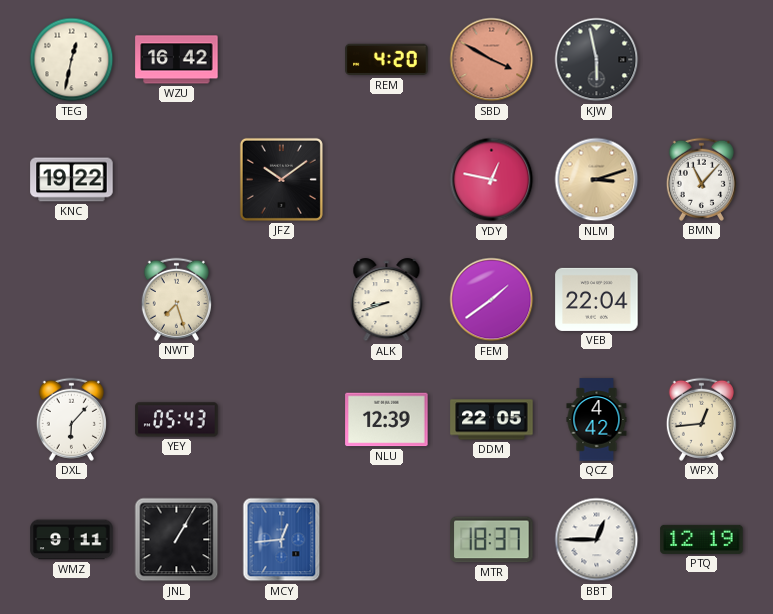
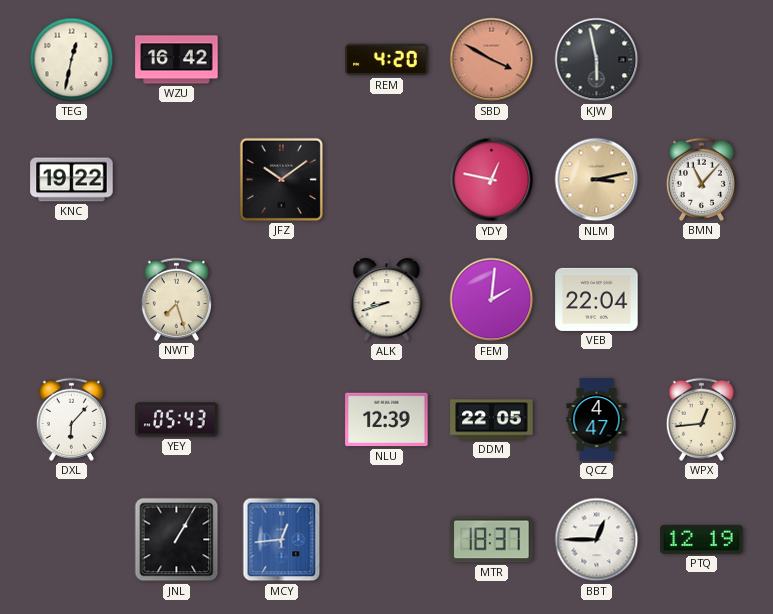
NLM: 3:12 -> 3:13
FEM: 1:39 -> 2:01
QCZ: 4:42 -> 4:47
WMZ: 9:11 -> none
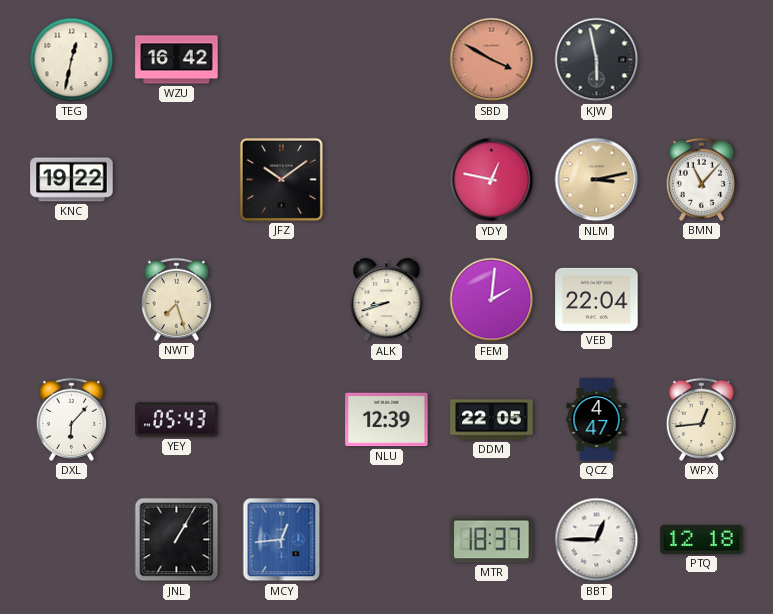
REM: 4:20 -> none
PTQ: 12:19 -> 12:18
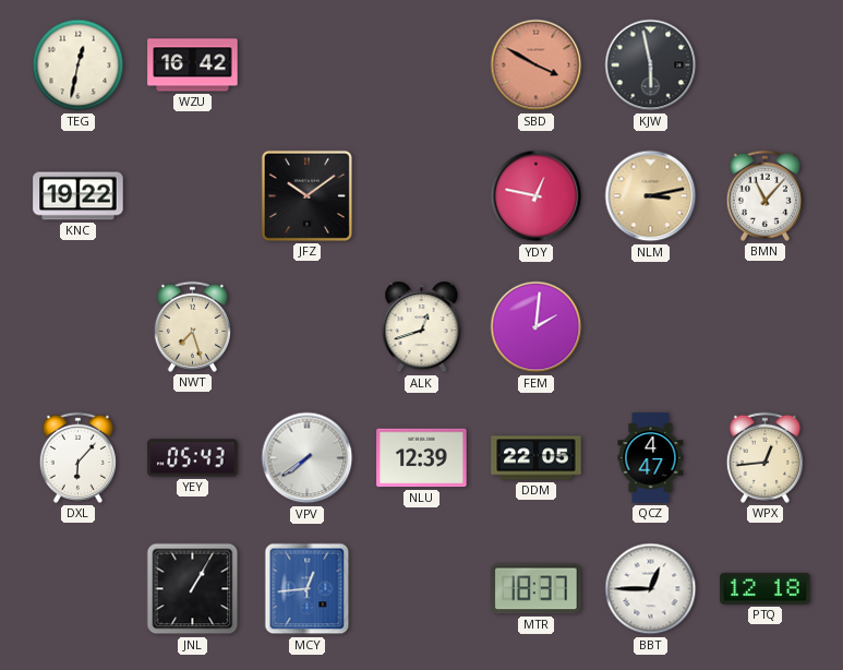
ALK: 8:42 -> 12:42
VEB: 22:04 -> none
VPV: none -> 7:39
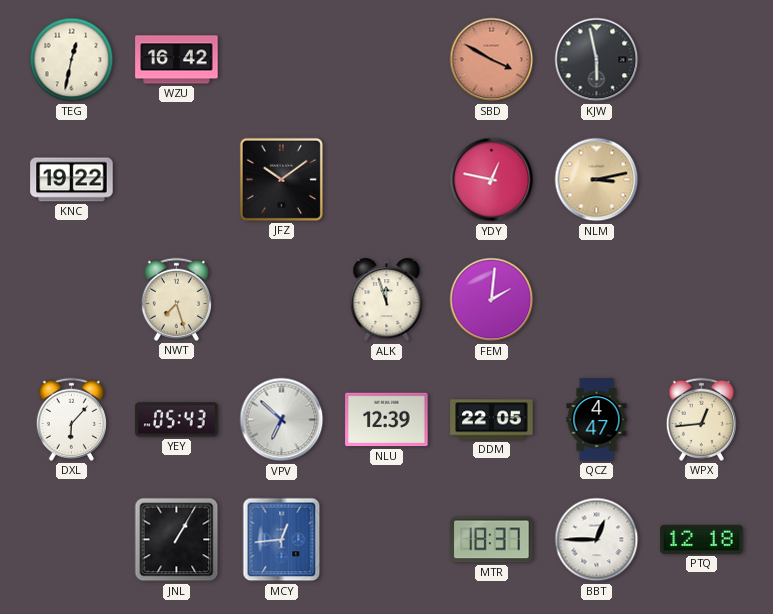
BMN: 11:07 -> none
ALK: 12:42 -> 11:57
VPV: 7:39 -> 6:52
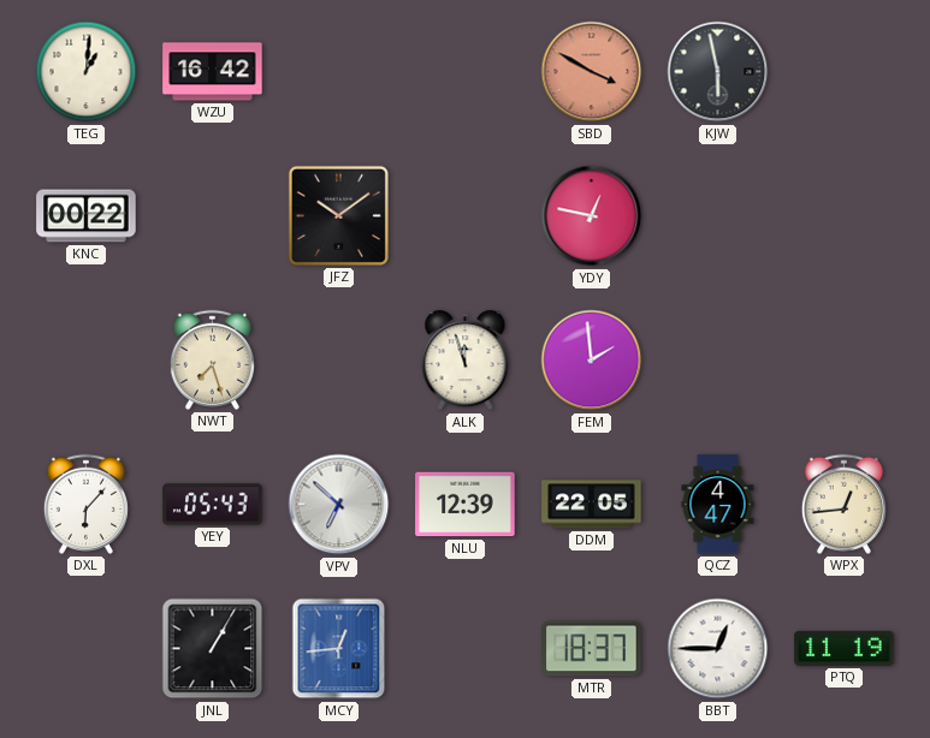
TEG: 12:32 -> 1:01
KNC: 19:22 -> 00:22
NLM: 3:13 -> none
FEM: 2:01 -> 1:59
PTQ: 12:18 -> 11:19
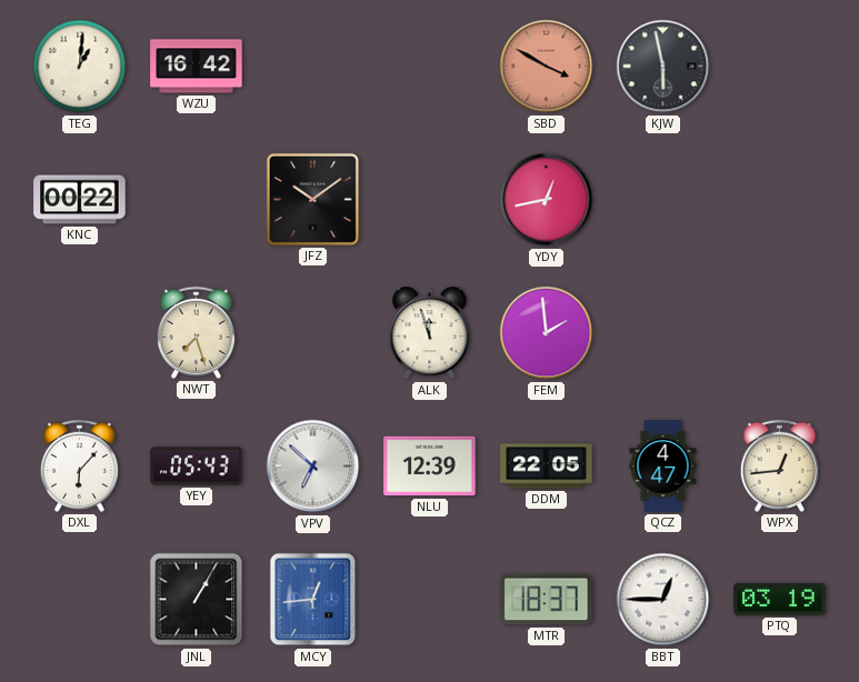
YDY: 12:47 -> 12:43
PTQ: 11:19 -> 03:19
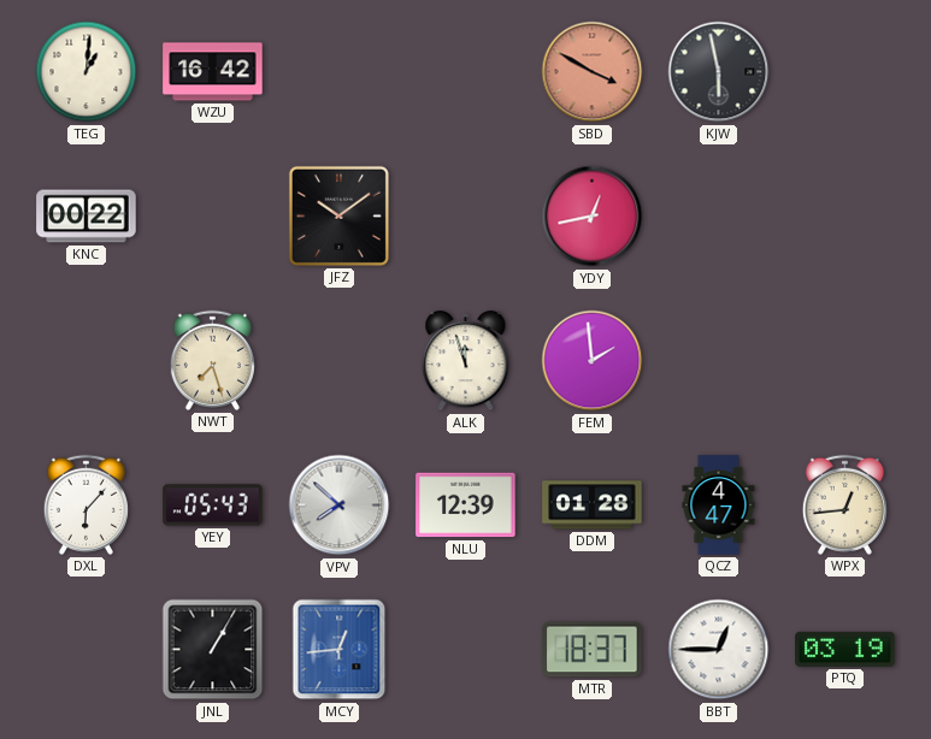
VPV: 6:52 -> 7:52
DDM: 22:05 -> 01:28
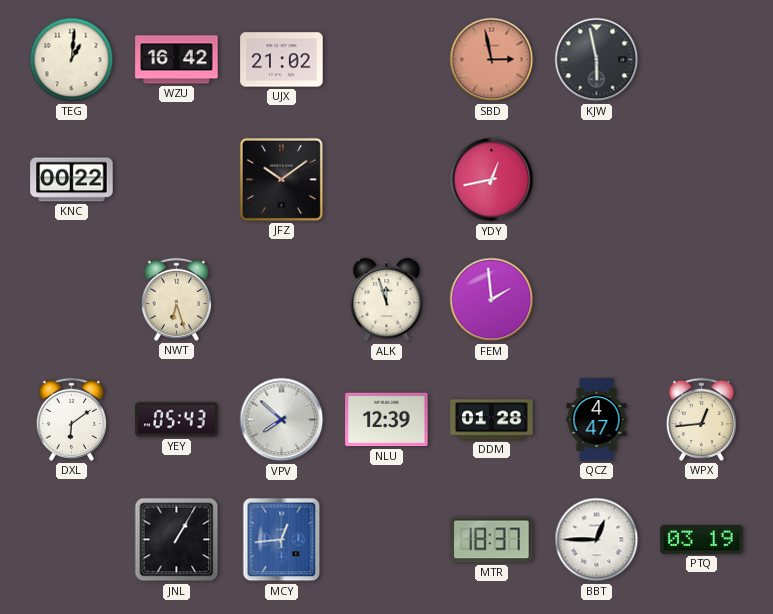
UJX: none -> 21:02
SBD: 3:50 -> 2:58
NWT: 7:27 -> 6:27
DXL: 6:07 -> 6:09
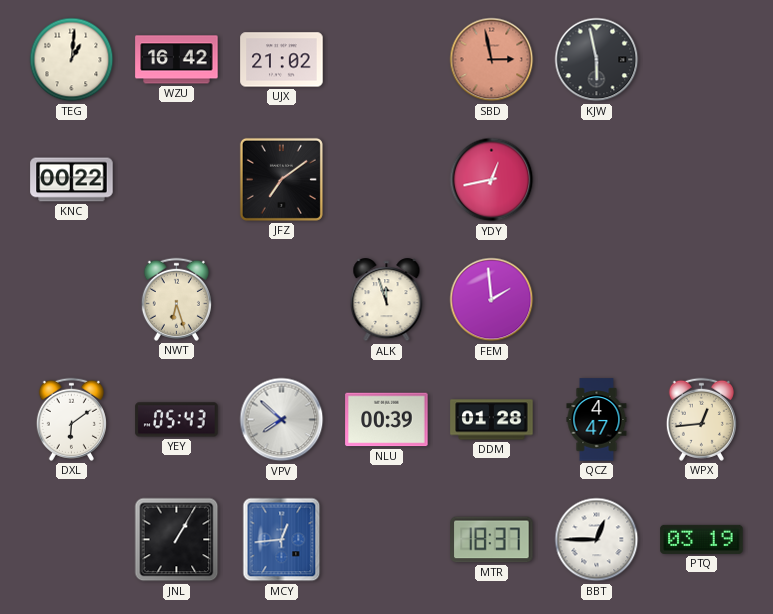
JFZ: 10:09 -> 7:09
NLU: 12:39 -> 00:39
